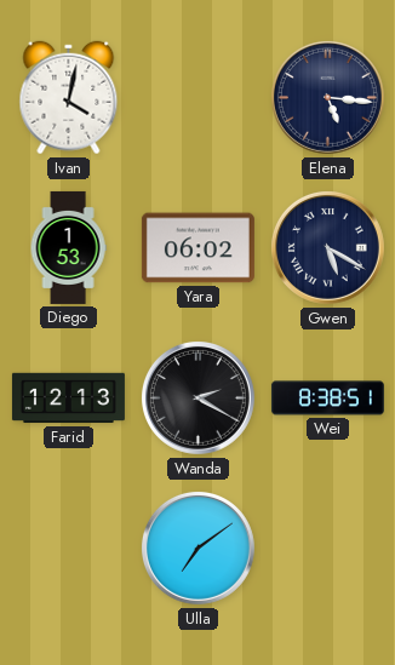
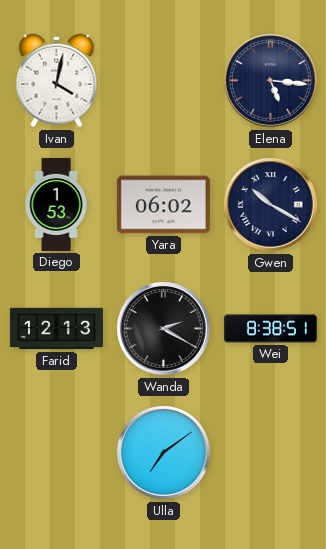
Gwen: 5:20 -> 10:20
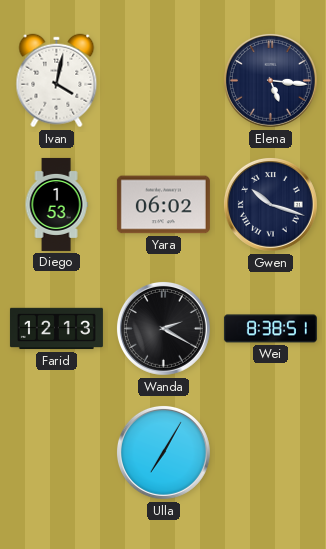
Gwen: 10:20 -> 10:18
Ulla: 7:09 -> 7:05
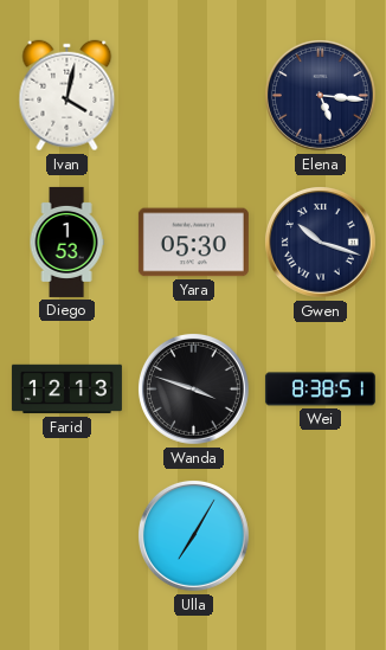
Yara: 06:02 -> 05:30
Wanda: 2:20 -> 3:48
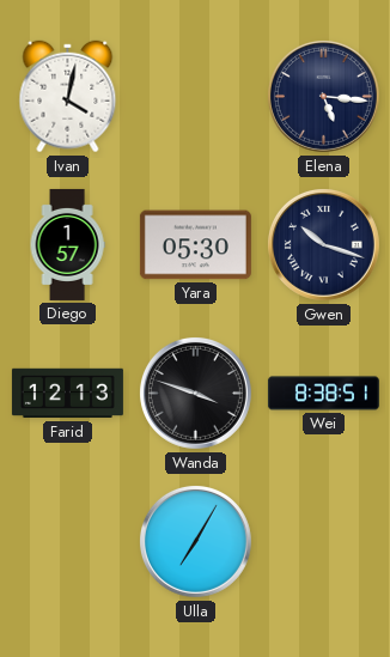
Diego: 1:53 -> 1:57
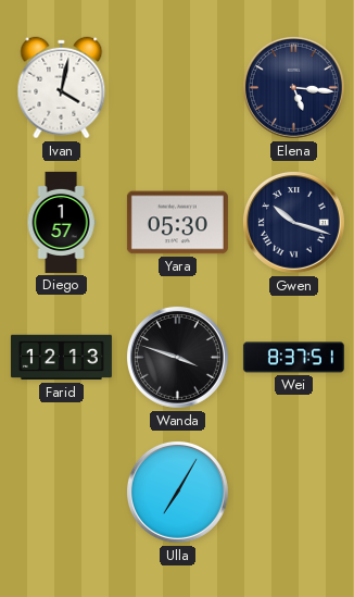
Wei: 8:38 -> 8:37
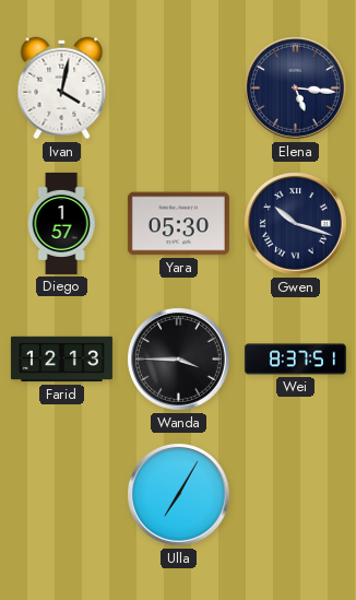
Wanda: 3:48 -> 3:45
